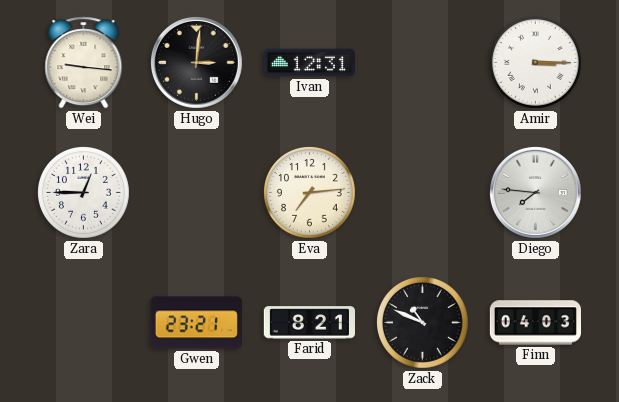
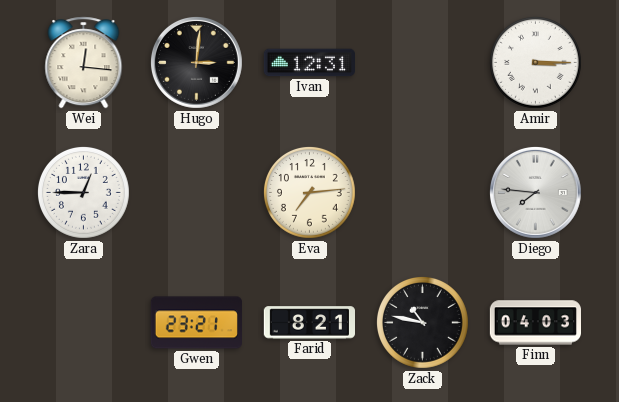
Wei: 9:16 -> 12:16
Zack: 10:49 -> 10:47
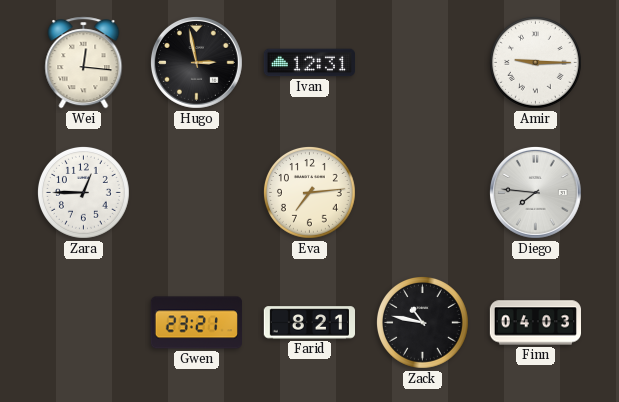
Hugo: 3:01 -> 2:58
Amir: 3:15 -> 9:15
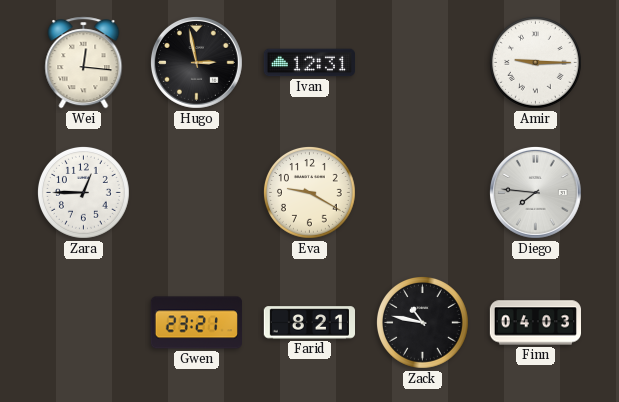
Eva: 7:14 -> 9:20
